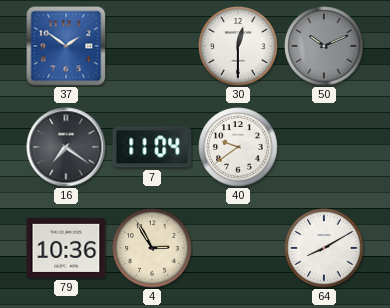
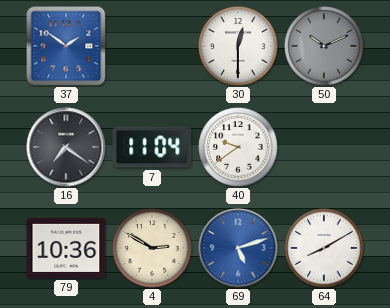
4: 2:55 -> 2:50
69: none -> 5:12
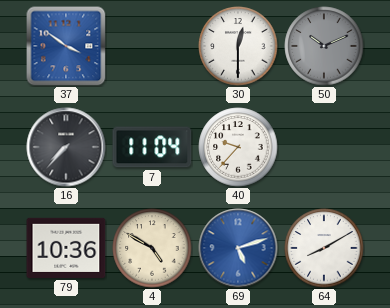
37: 1:51 -> 3:51
16: 7:21 -> 7:37
40: 9:39 -> 9:37
4: 2:50 -> 4:50
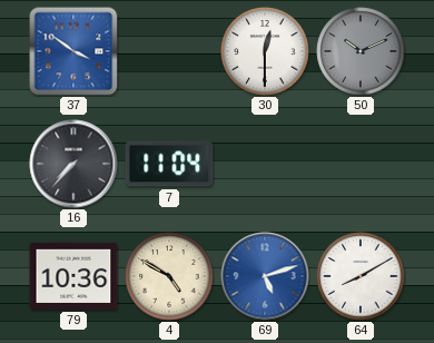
40: 9:37 -> none
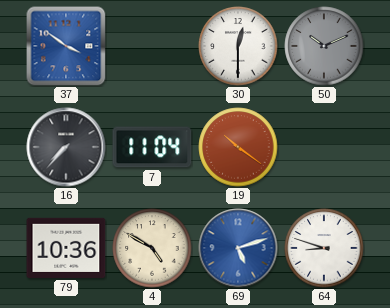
19: none -> 10:21
64: 8:10 -> 8:48
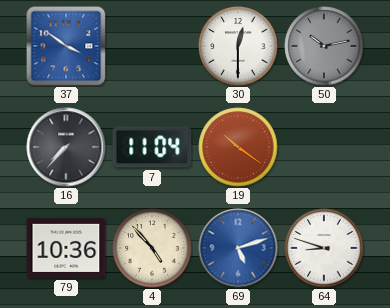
50: 10:11 -> 10:13
4: 4:50 -> 4:53
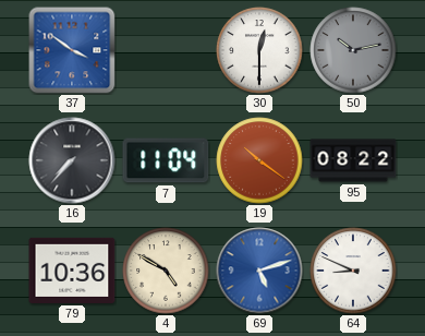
95: none -> 08:22
4: 4:53 -> 4:50
64: 8:48 -> 8:49
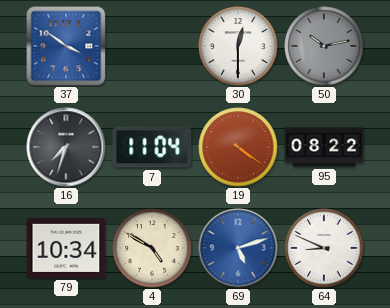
16: 7:37 -> 7:33
19: 10:21 -> 4:21
79: 10:36 -> 10:34
